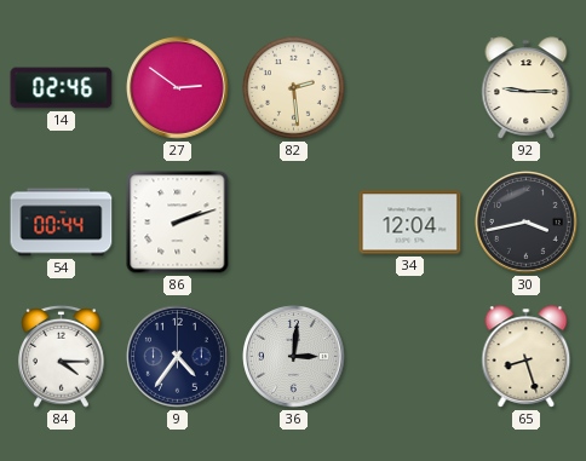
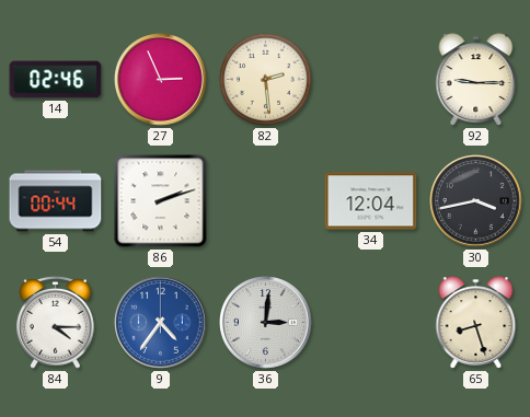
27: 2:51 -> 2:56
9 dial: navy -> blue
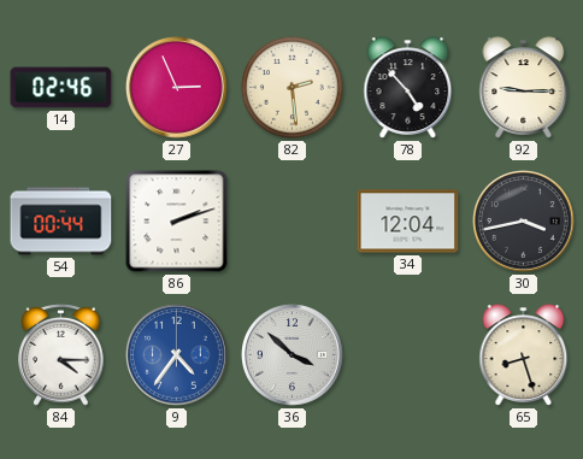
78: none -> 4:53
36: 3:01 -> 3:52
